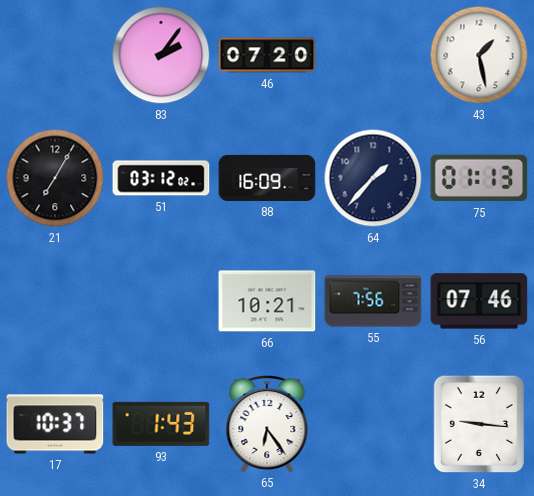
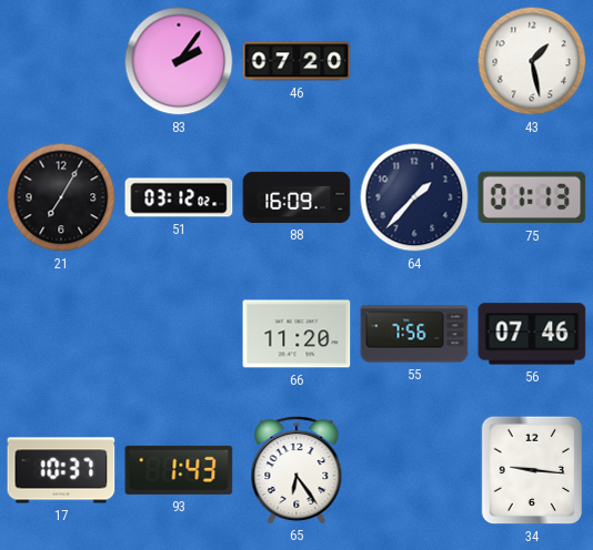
66: 10:21 -> 11:20
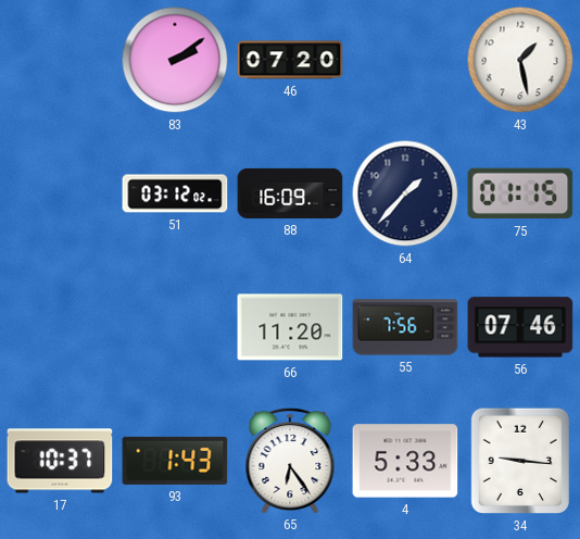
83: 2:06 -> 2:09
21: 7:05 -> none
75: 01:13 -> 01:15
4: none -> 5:33
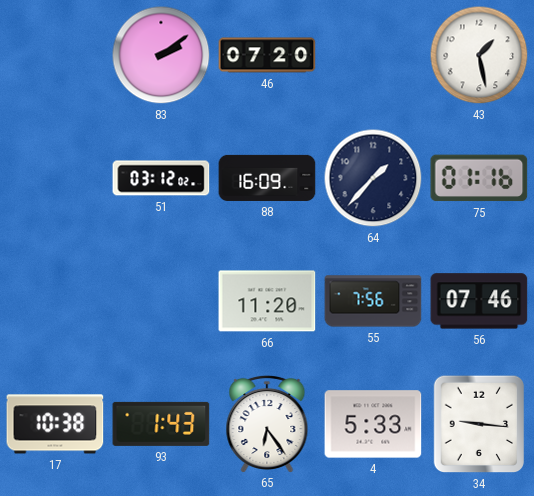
75: 01:15 -> 01:16
17: 10:37 -> 10:38
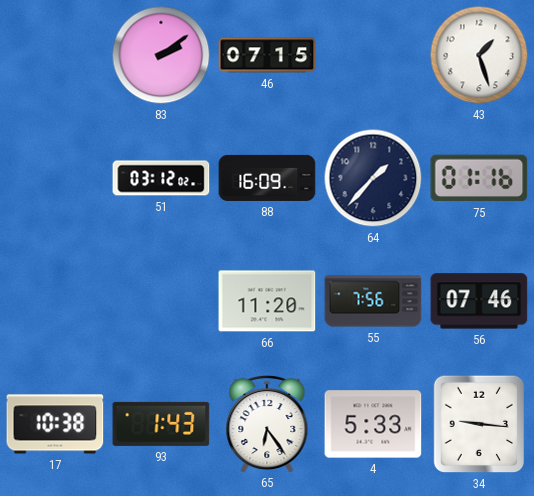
46: 07:20 -> 07:15
43: 1:28 -> 1:27
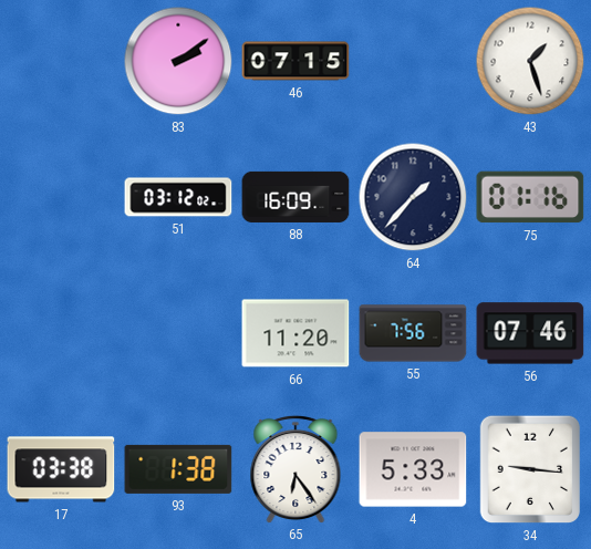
17: 10:38 -> 03:38
93: 1:43 -> 1:38
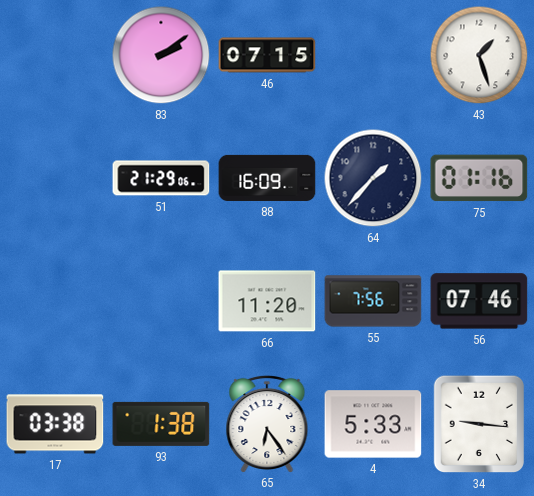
51: 03:12 -> 21:29
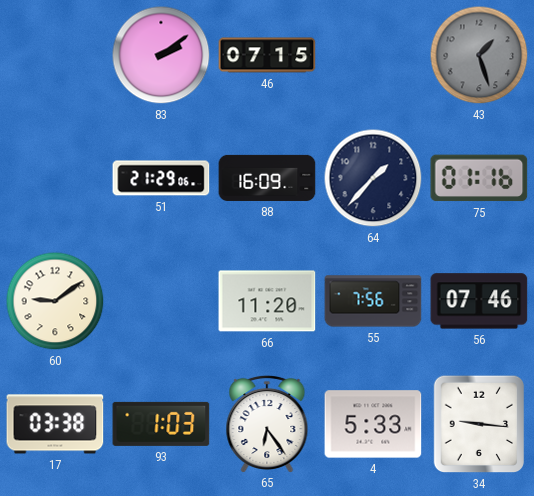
43 dial: white -> grey
60: none -> 9:09
93: 1:38 -> 1:03
